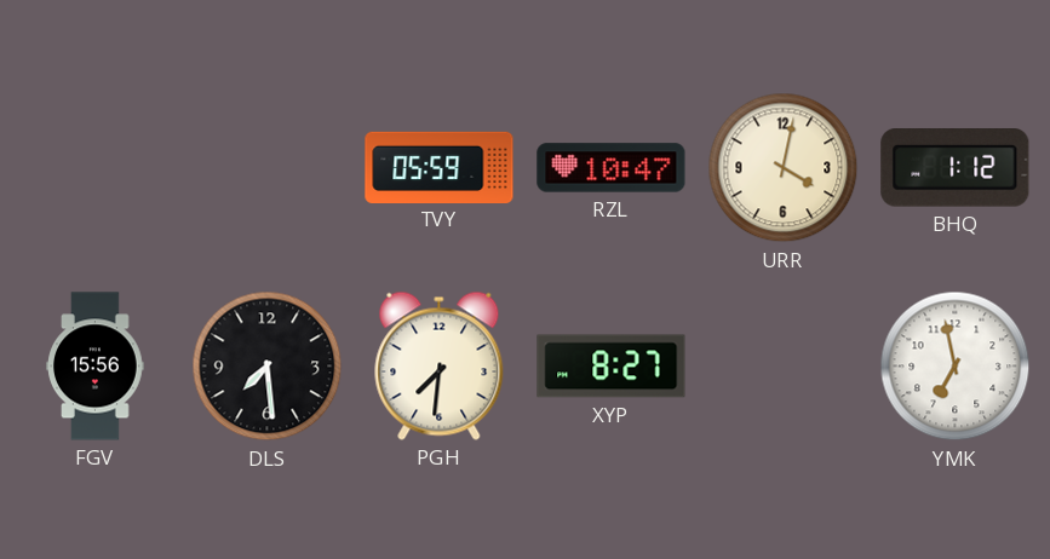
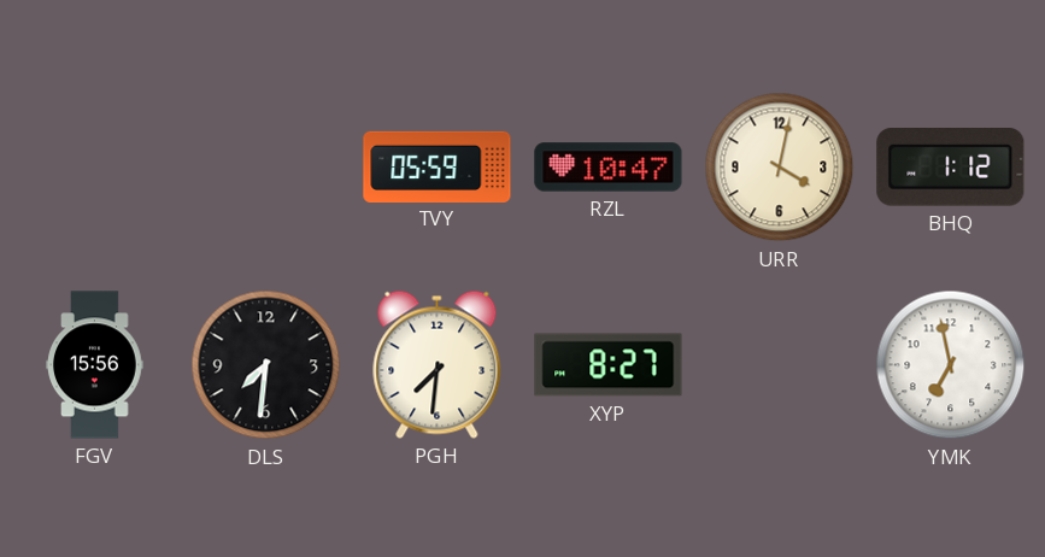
DLS: 7:29 -> 7:31
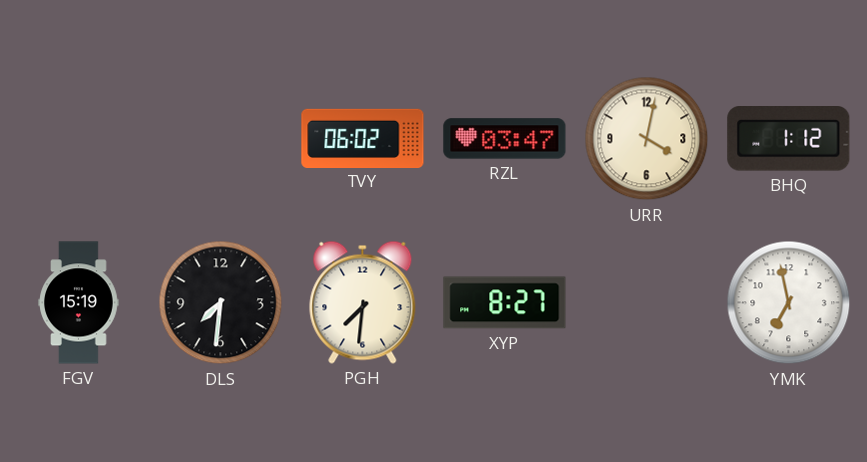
TVY: 05:59 -> 06:02
RZL: 10:47 -> 03:47
FGV: 15:56 -> 15:19
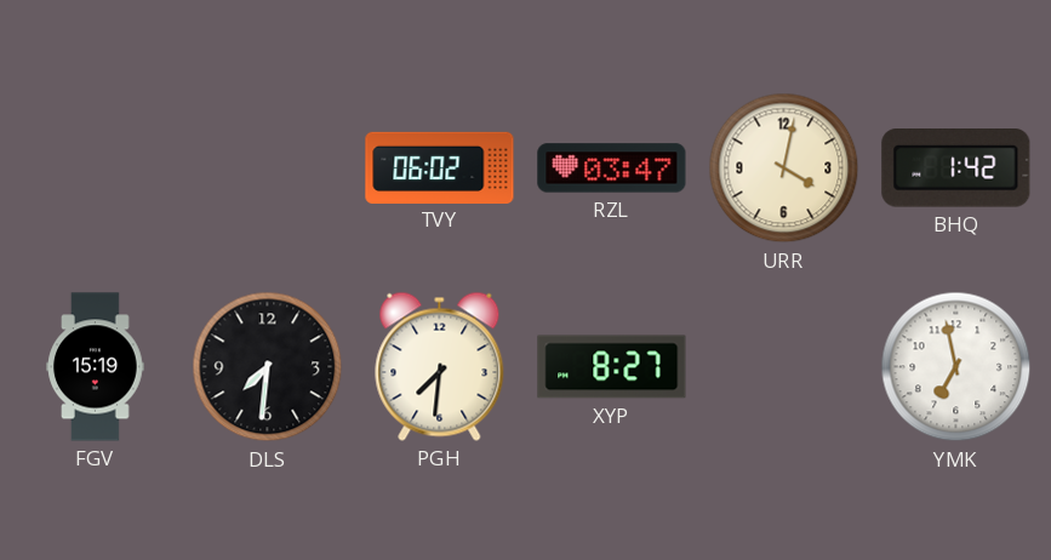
BHQ: 1:12 -> 1:42
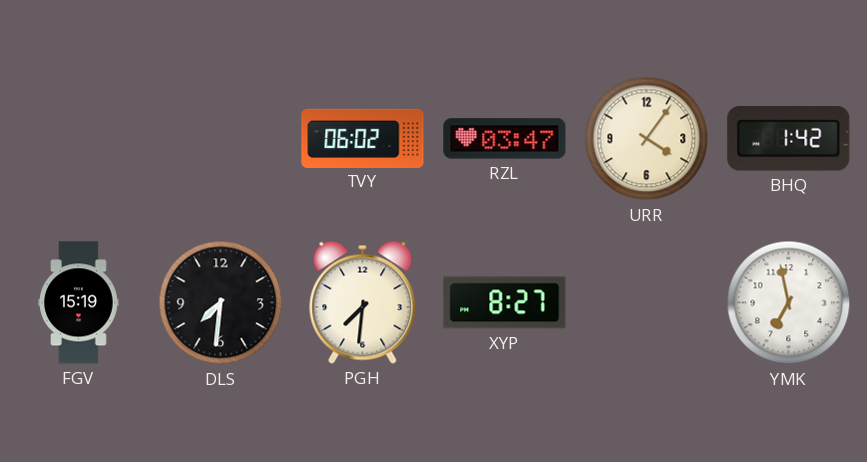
URR: 4:02 -> 4:06
